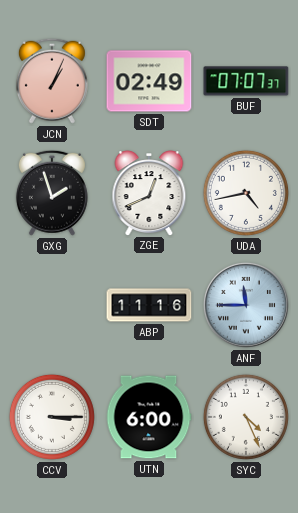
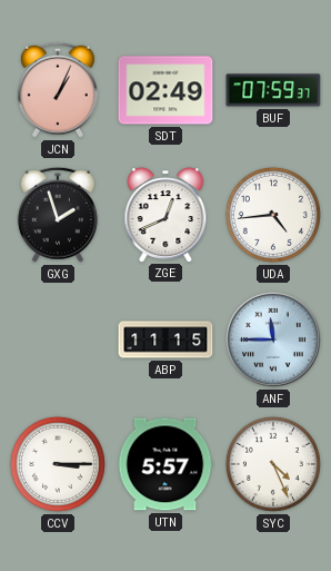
BUF: 07:07 -> 07:59
UDA: 4:43 -> 4:44
ABP: 11:16 -> 11:15
UTN: 6:00 -> 5:57
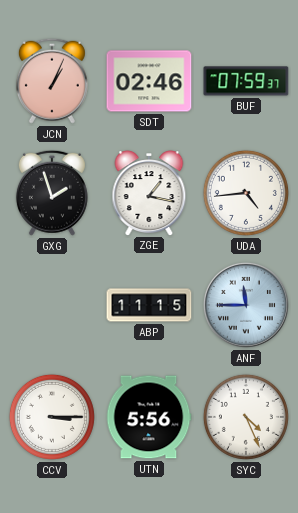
SDT: 02:49 -> 02:46
ZGE: 12:41 -> 1:17
UTN: 5:57 -> 5:56
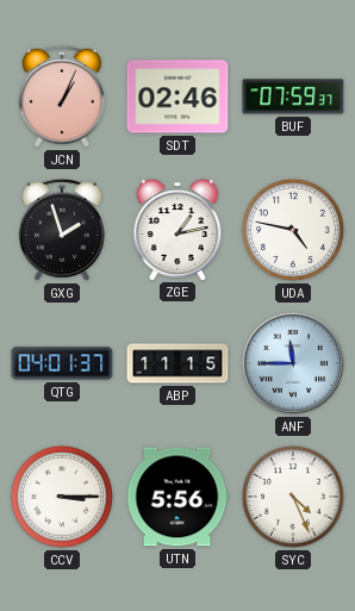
ZGE: 1:17 -> 1:13
UDA: 4:44 -> 4:47
QTG: none -> 04:01
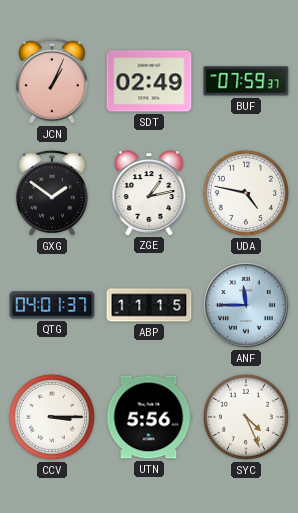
SDT: 02:46 -> 02:49
GXG: 1:57 -> 1:51
